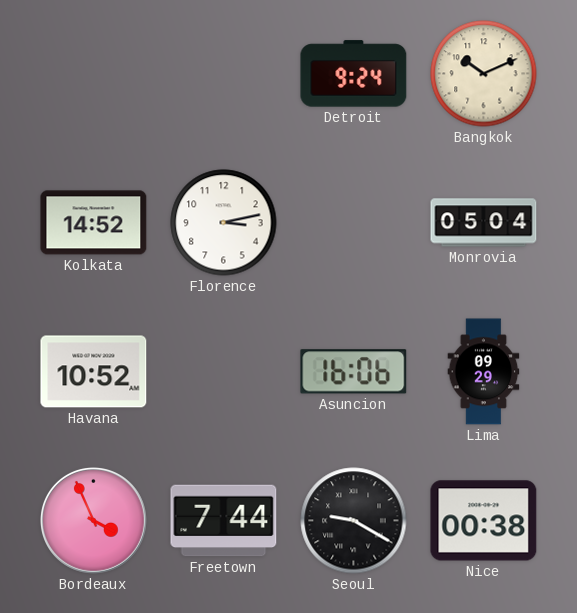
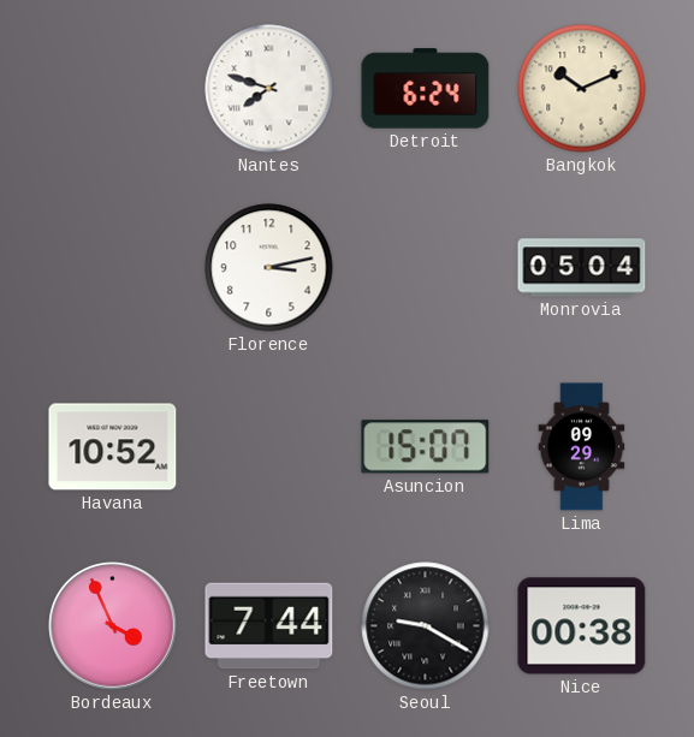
Nantes: none -> 7:48
Detroit: 9:24 -> 6:24
Kolkata: 14:52 -> none
Asuncion: 16:06 -> 15:07
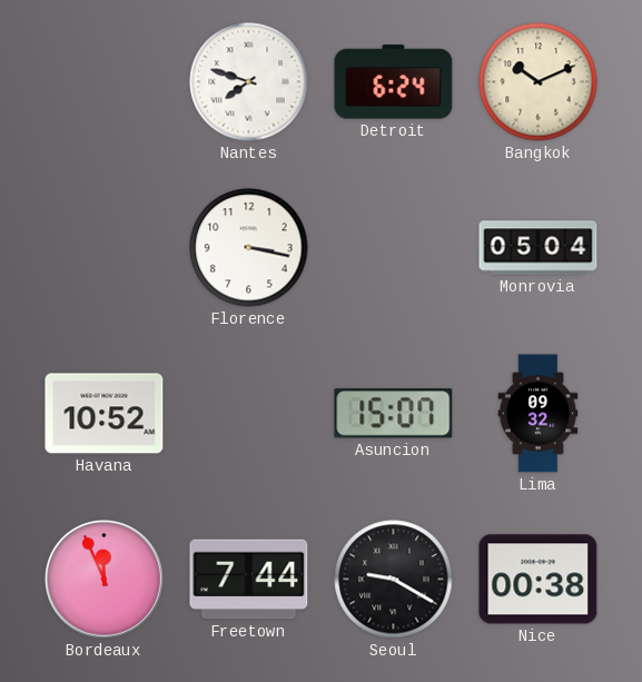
Florence: 3:13 -> 3:17
Lima: 09:29 -> 09:32
Bordeaux: 3:56 -> 11:56
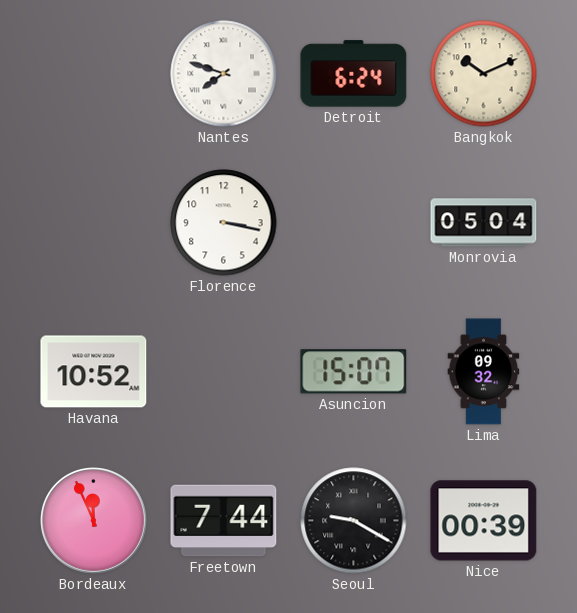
Nice: 00:38 -> 00:39
